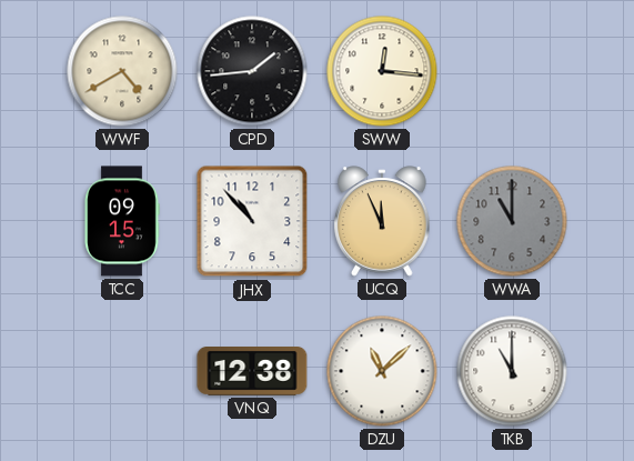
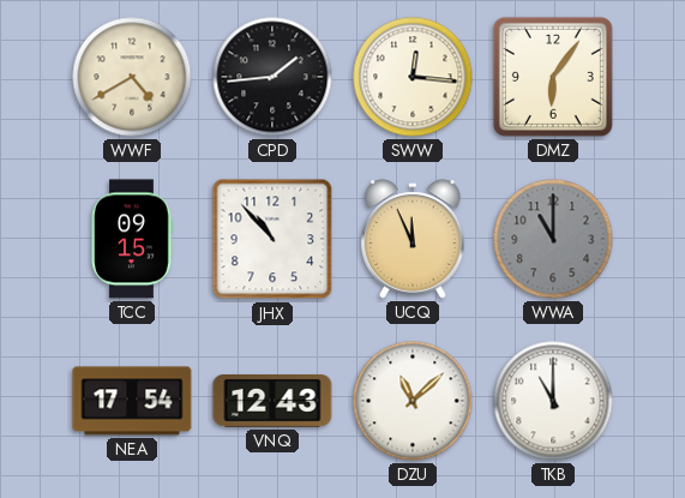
DMZ: none -> 6:06
NEA: none -> 17:54
VNQ: 12:38 -> 12:43
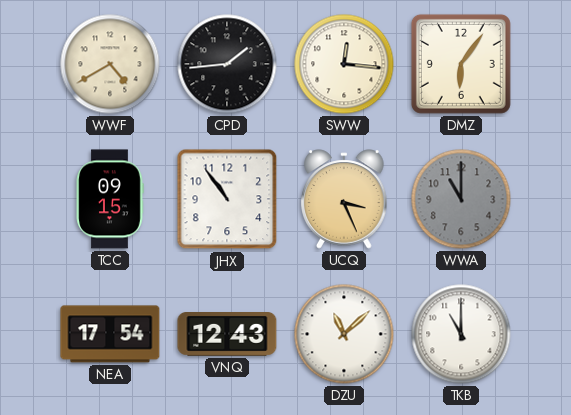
JHX: 10:53 -> 10:54
UCQ: 11:56 -> 3:26
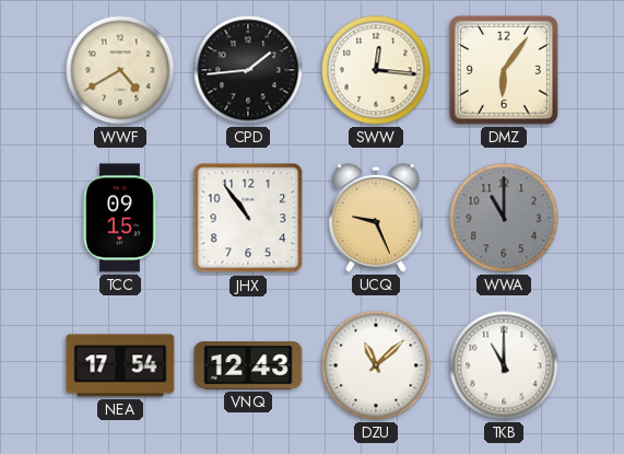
UCQ: 3:26 -> 9:26
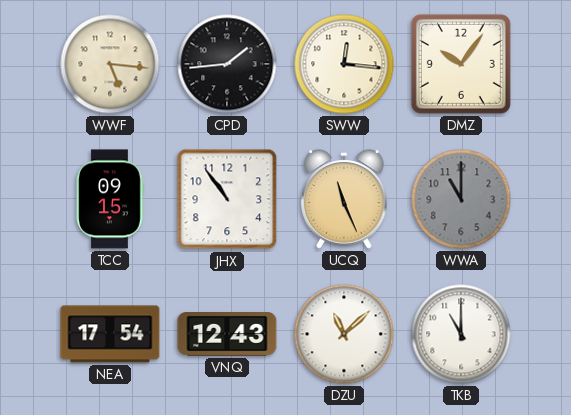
WWF: 4:40 -> 5:16
DMZ: 6:06 -> 10:06
UCQ: 9:26 -> 11:26
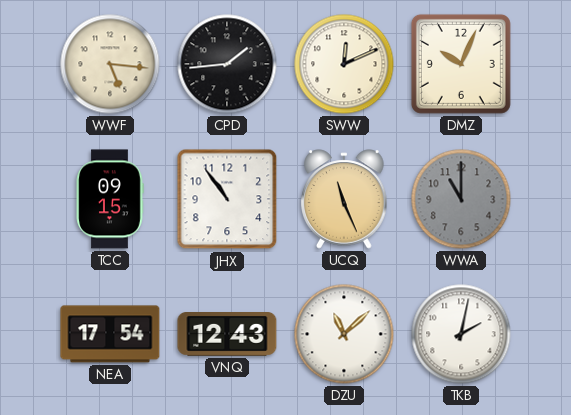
SWW: 12:16 -> 12:11
DMZ: 10:06 -> 10:04
TKB: 11:00 -> 2:02
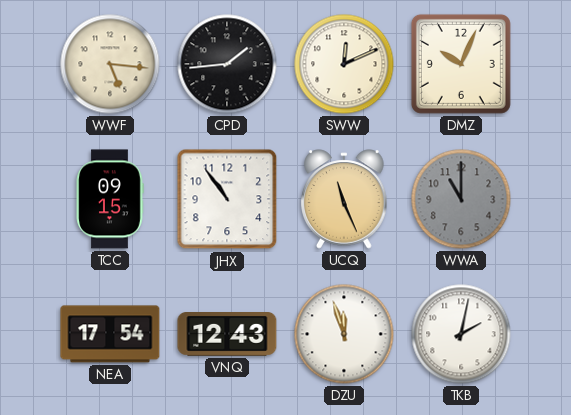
DZU: 11:08 -> 11:57
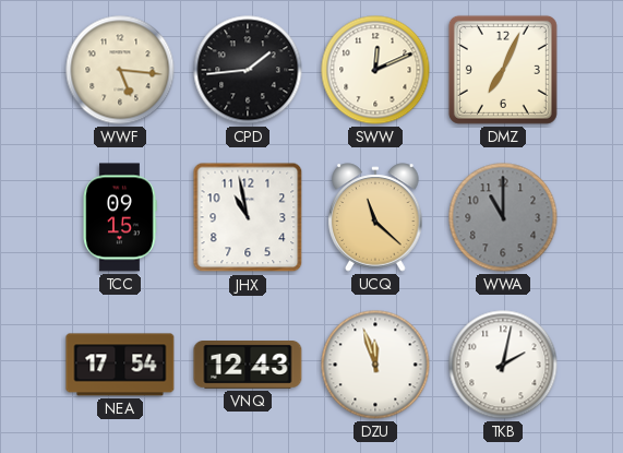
DMZ: 10:04 -> 7:04
JHX: 10:54 -> 10:58
UCQ: 11:26 -> 11:22
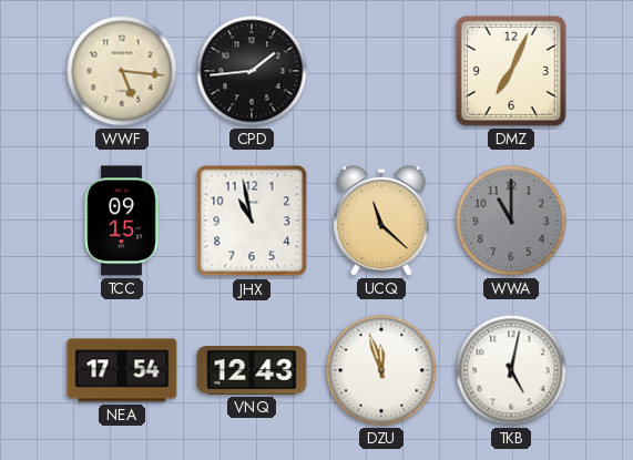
SWW: 12:11 -> none
TKB: 2:02 -> 5:02
